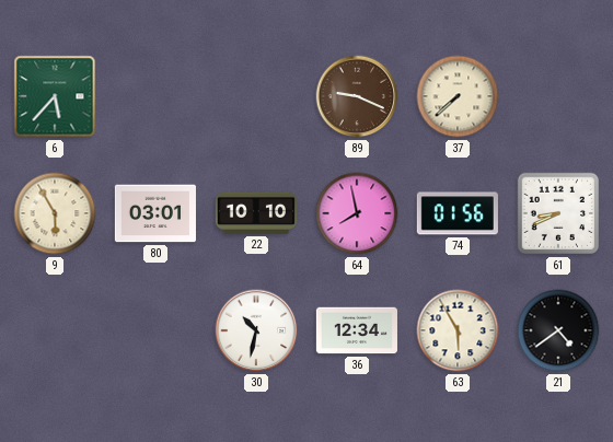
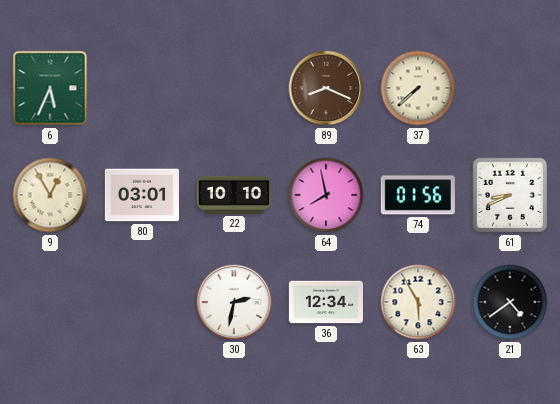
6: 5:37 -> 5:34
89: 9:19 -> 8:19
9: 5:55 -> 12:55
30: 10:32 -> 2:32
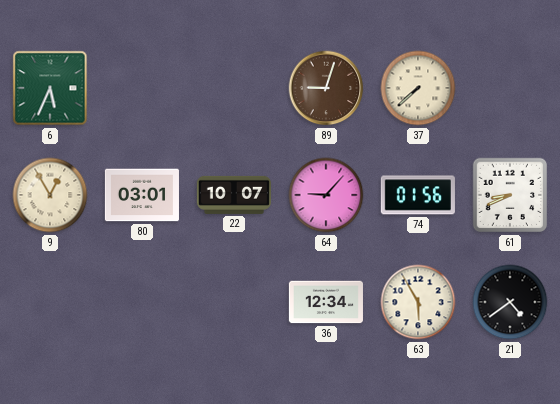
89: 8:19 -> 9:03
22: 10:10 -> 10:07
64: 7:58 -> 9:07
30: 2:32 -> none
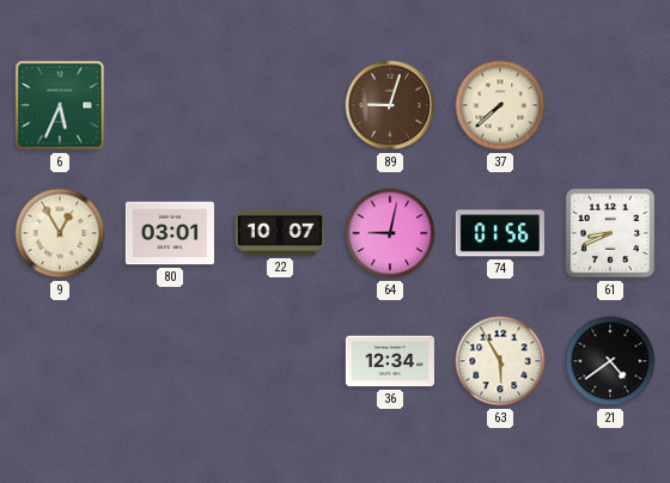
64: 9:07 -> 9:02
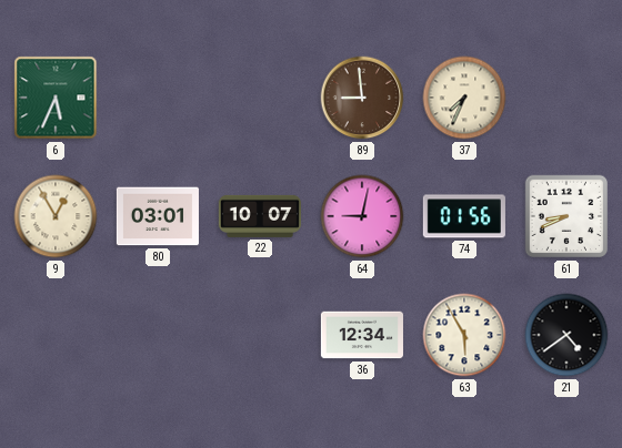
89: 9:03 -> 8:59
37: 7:38 -> 7:34
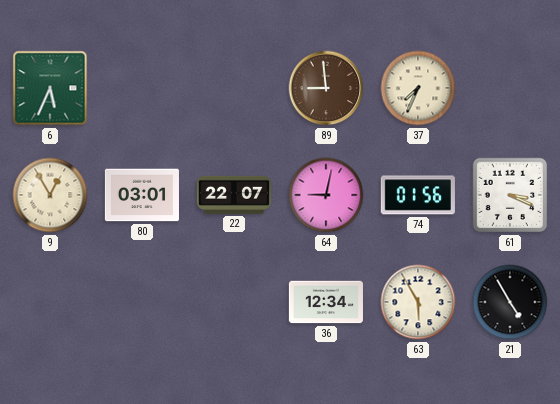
22: 10:07 -> 22:07
61: 8:41 -> 3:19
21: 4:39 -> 4:55
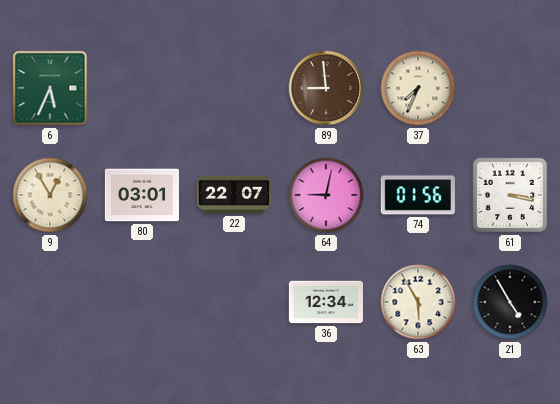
61: 3:19 -> 3:17
